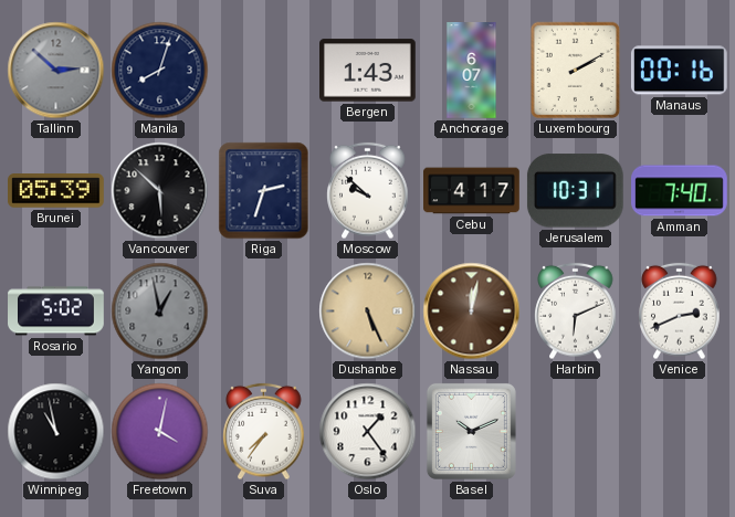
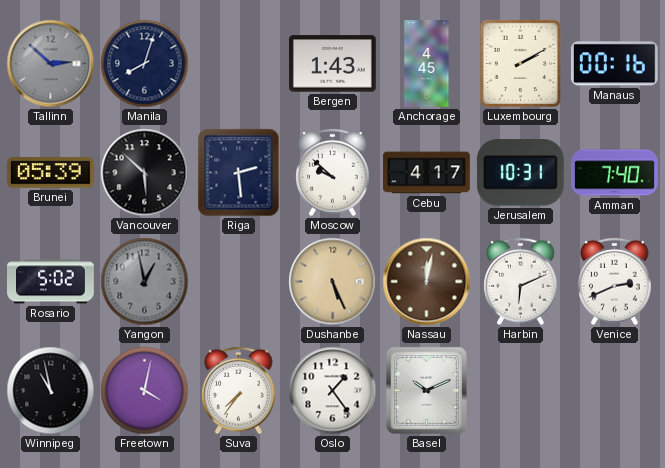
Anchorage: 6:07 -> 4:45
Riga: 2:33 -> 2:29
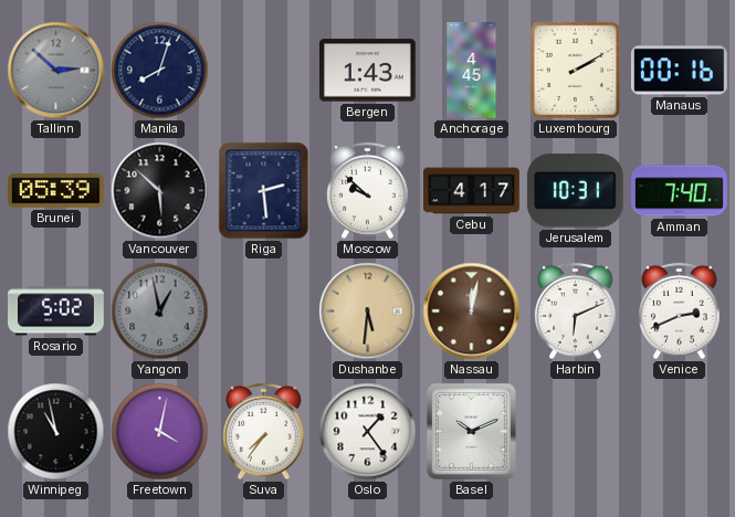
Dushanbe: 5:26 -> 5:31
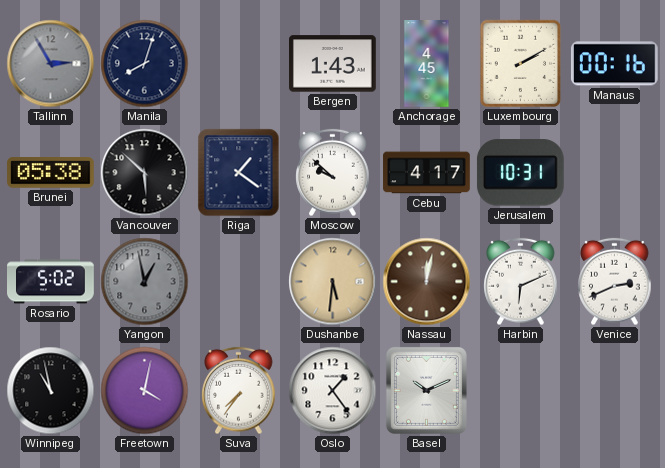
Tallinn: 2:52 -> 2:55
Brunei: 05:39 -> 05:38
Riga: 2:29 -> 1:21
Amman: 7:40 -> none
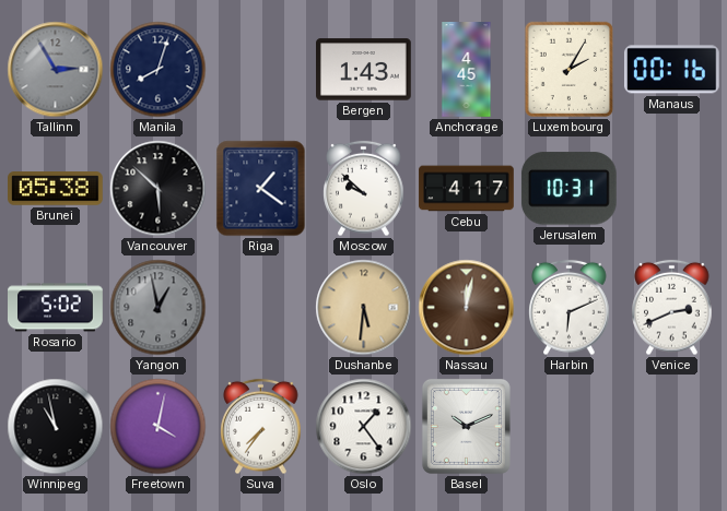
Luxembourg: 2:10 -> 2:05
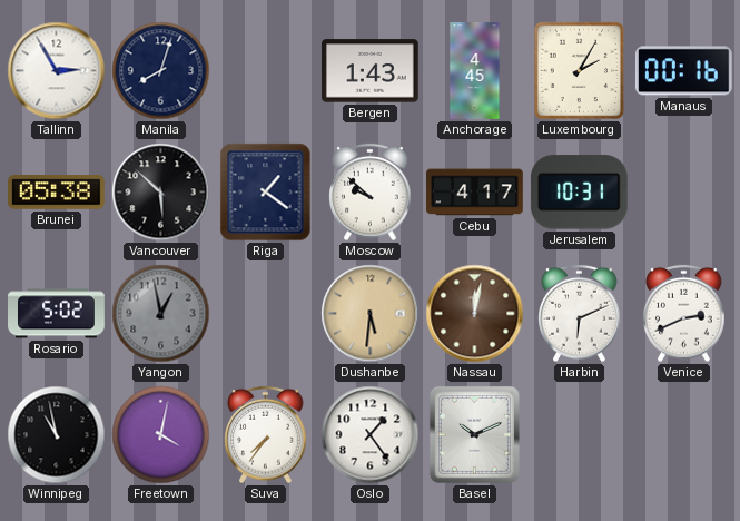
Tallinn dial: grey -> white
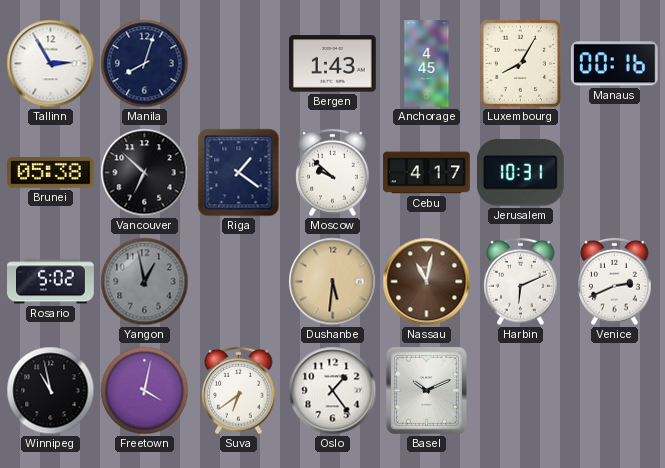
Luxembourg: 2:05 -> 8:05
Vancouver: 5:52 -> 6:52
Nassau: 12:02 -> 11:02
Suva: 7:36 -> 6:39
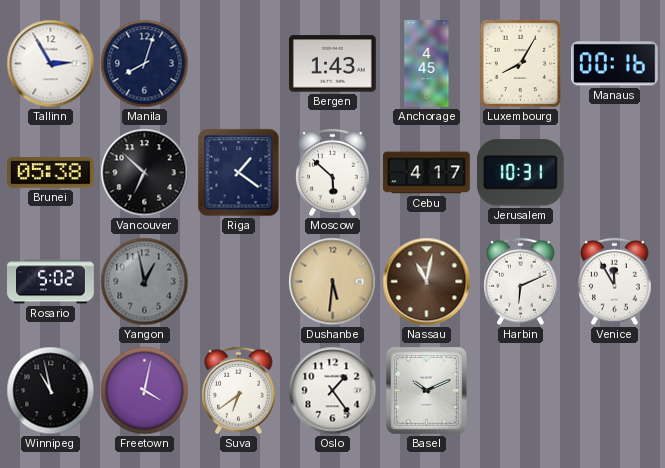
Moscow: 9:52 -> 5:52
Venice: 2:41 -> 11:55
